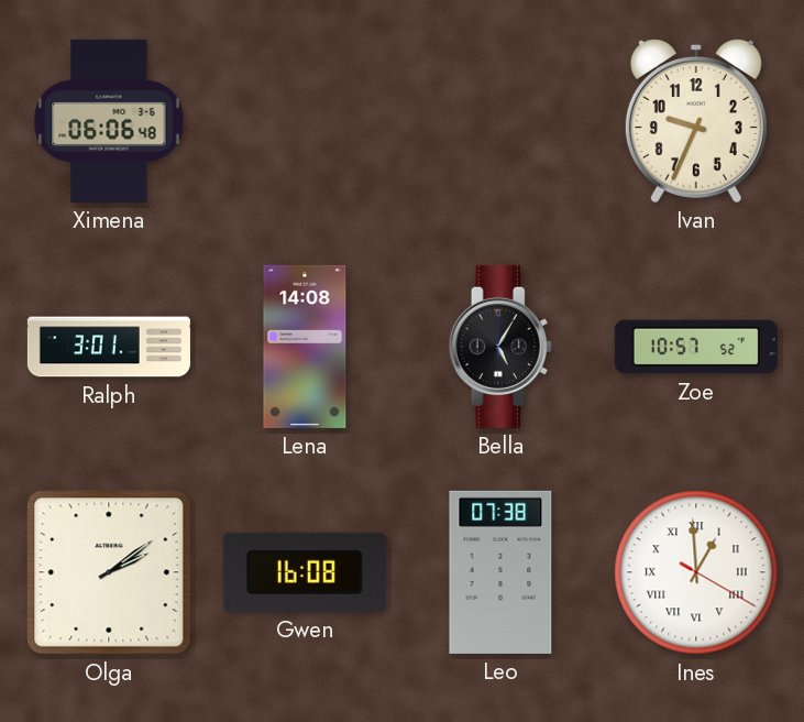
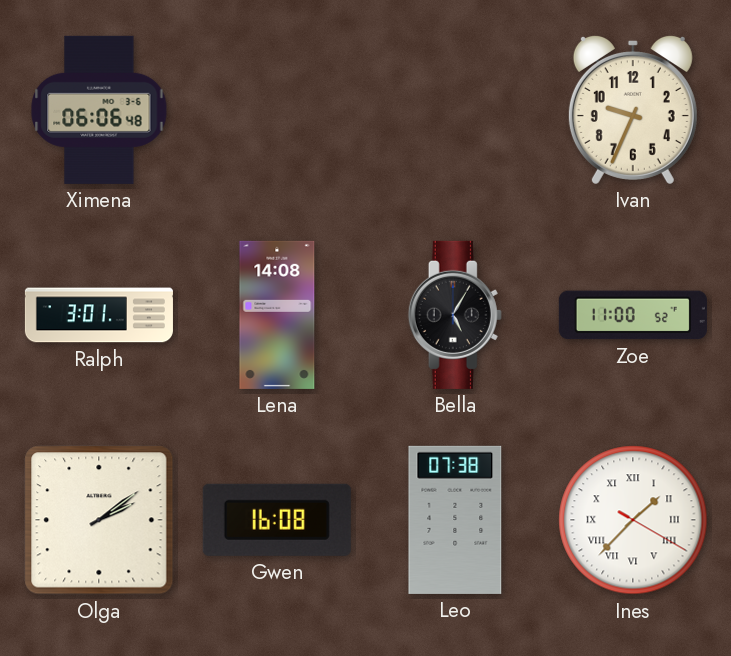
Zoe: 10:57 -> 11:00
Ines: 12:59 -> 1:37
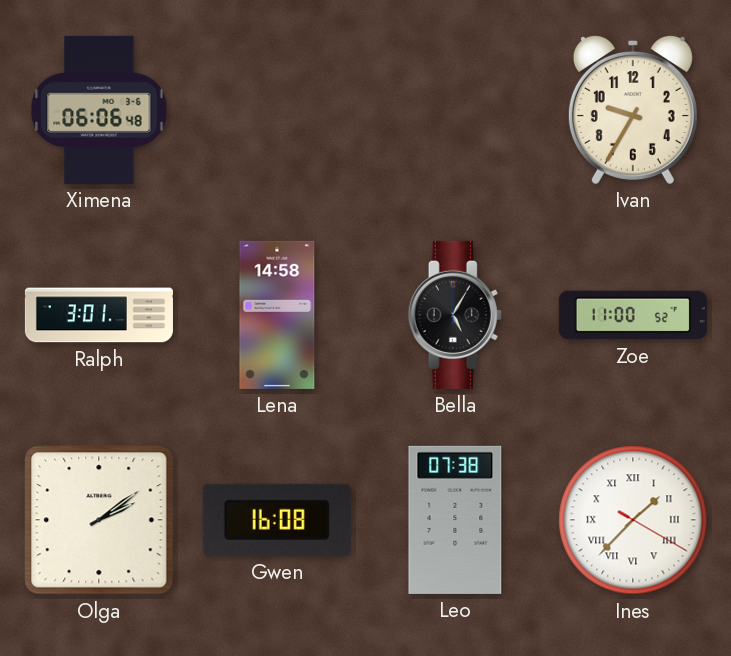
Ivan: 9:34 -> 9:35
Lena: 14:08 -> 14:58
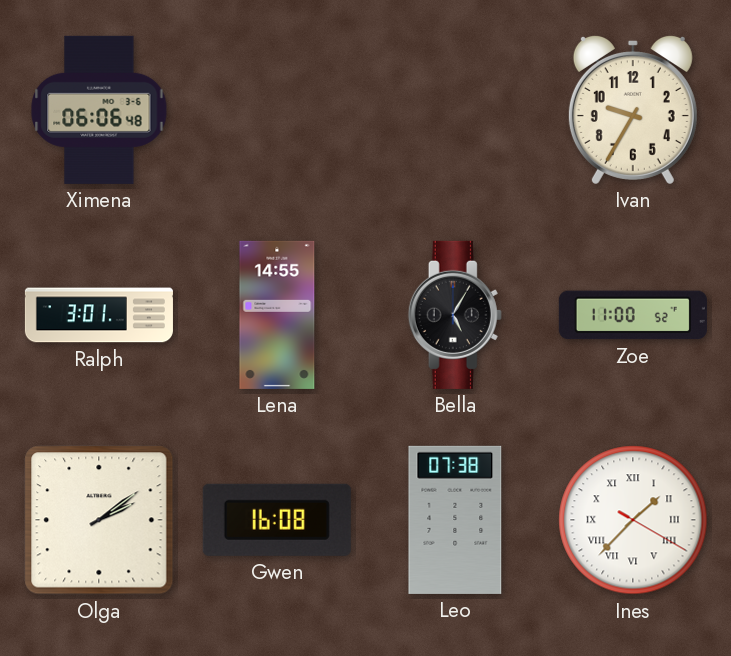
Lena: 14:58 -> 14:55
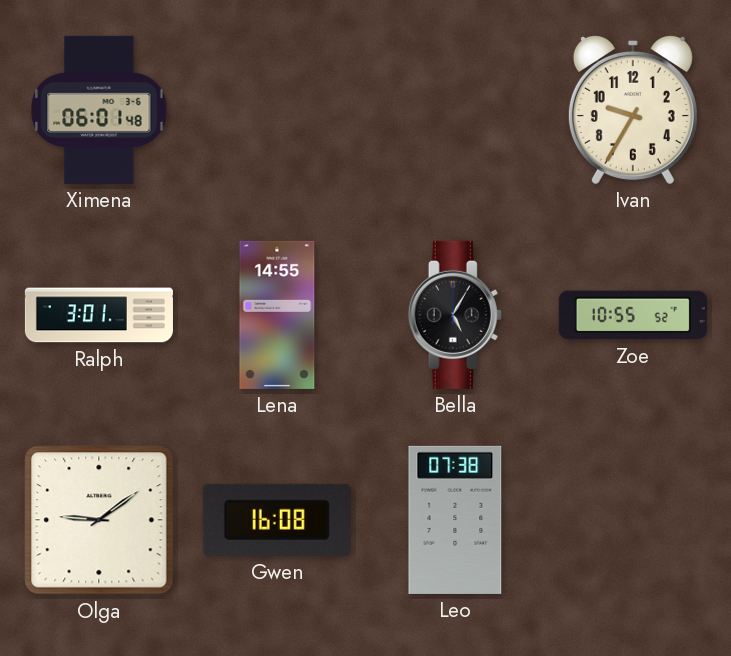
Ximena: 06:06 -> 06:01
Zoe: 11:00 -> 10:55
Olga: 2:09 -> 9:09
Ines: 1:37 -> none
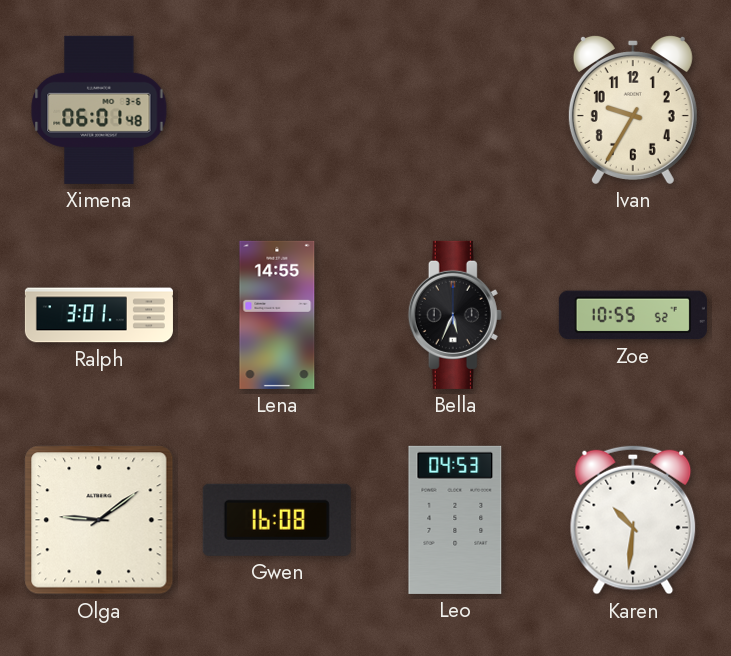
Bella: 5:05 -> 5:34
Leo: 07:38 -> 04:53
Karen: none -> 10:31
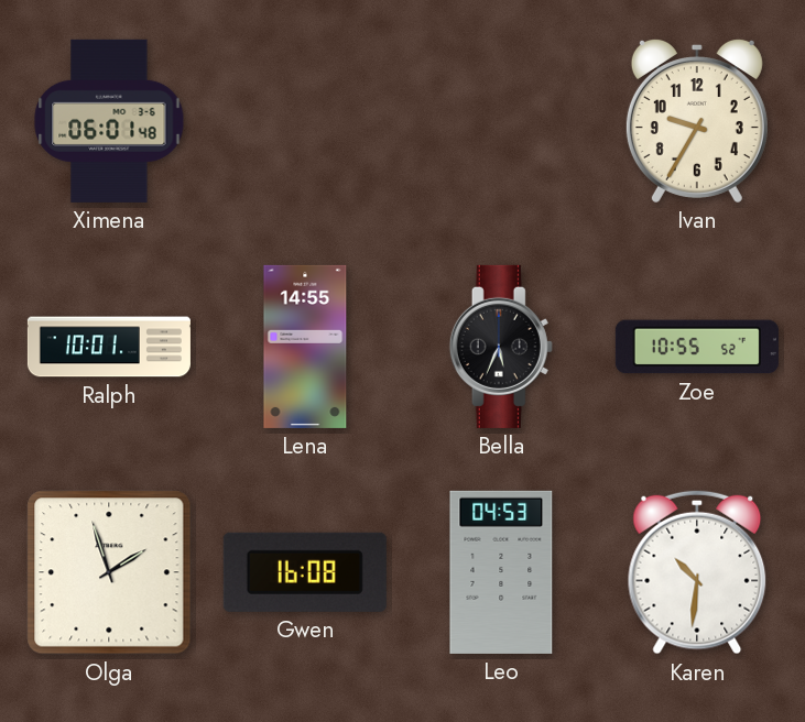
Ralph: 3:01 -> 10:01
Olga: 9:09 -> 1:57
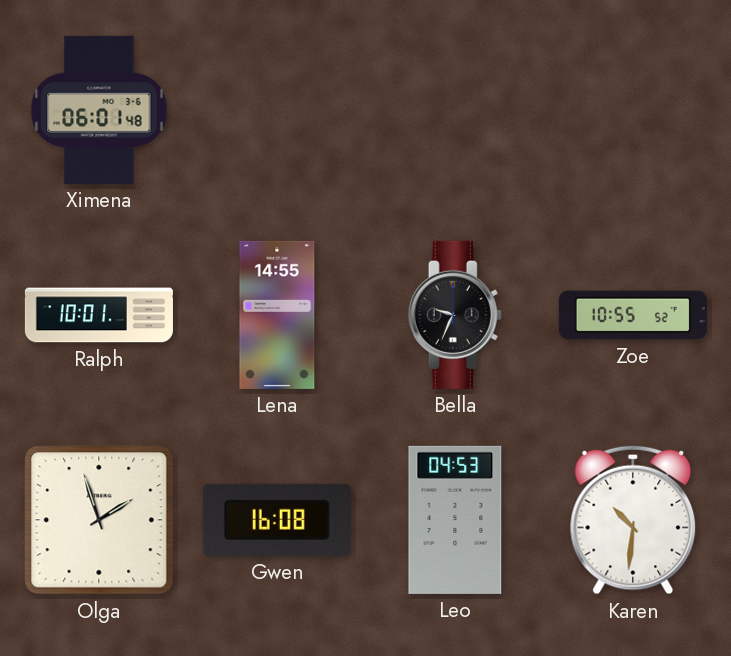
Ivan: 9:35 -> none
Bella: 5:34 -> 9:34
